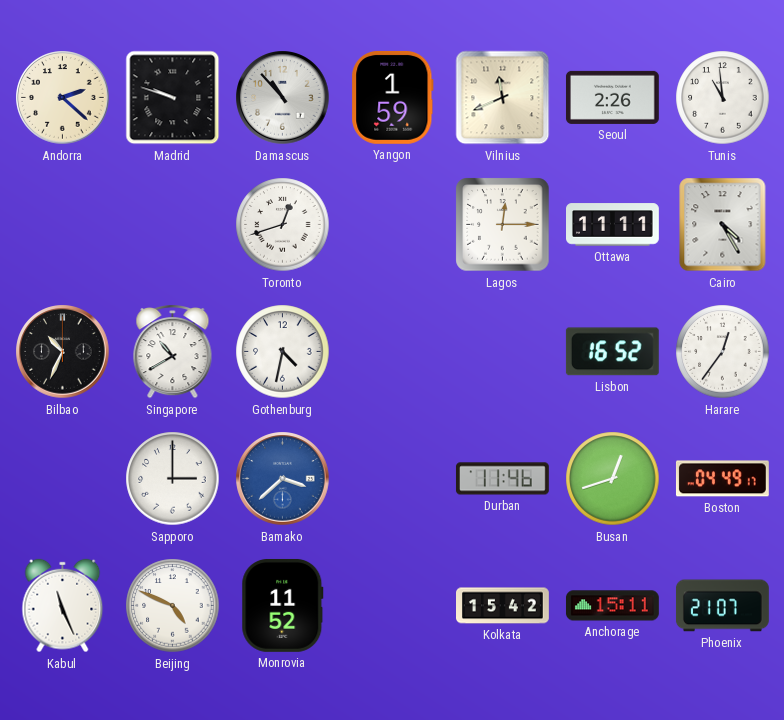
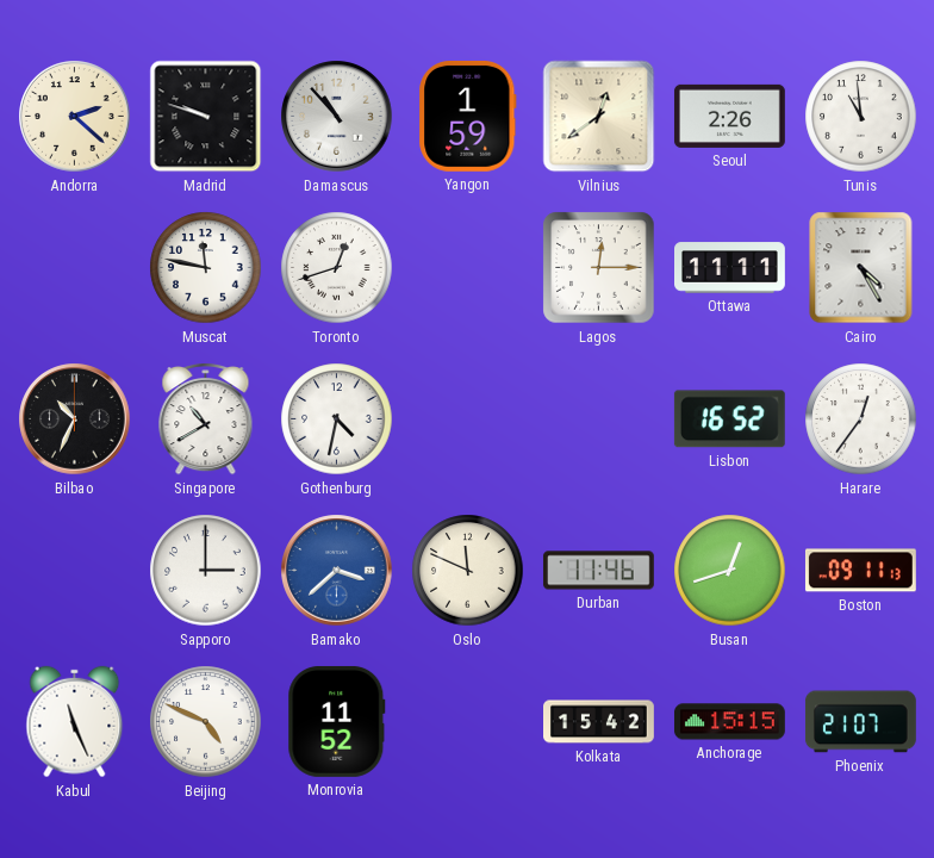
Vilnius: 11:41 -> 12:39
Muscat: none -> 11:47
Oslo: none -> 11:49
Boston: 04:49 -> 09:11
Anchorage: 15:11 -> 15:15
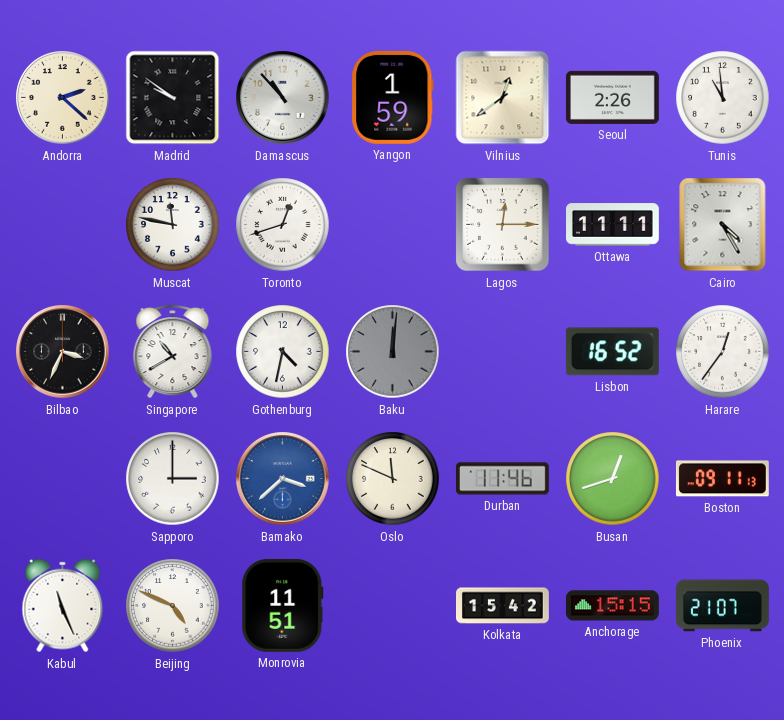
Madrid: 9:48 -> 9:51
Bilbao: 10:34 -> 3:34
Baku: none -> 12:01
Monrovia: 11:52 -> 11:51
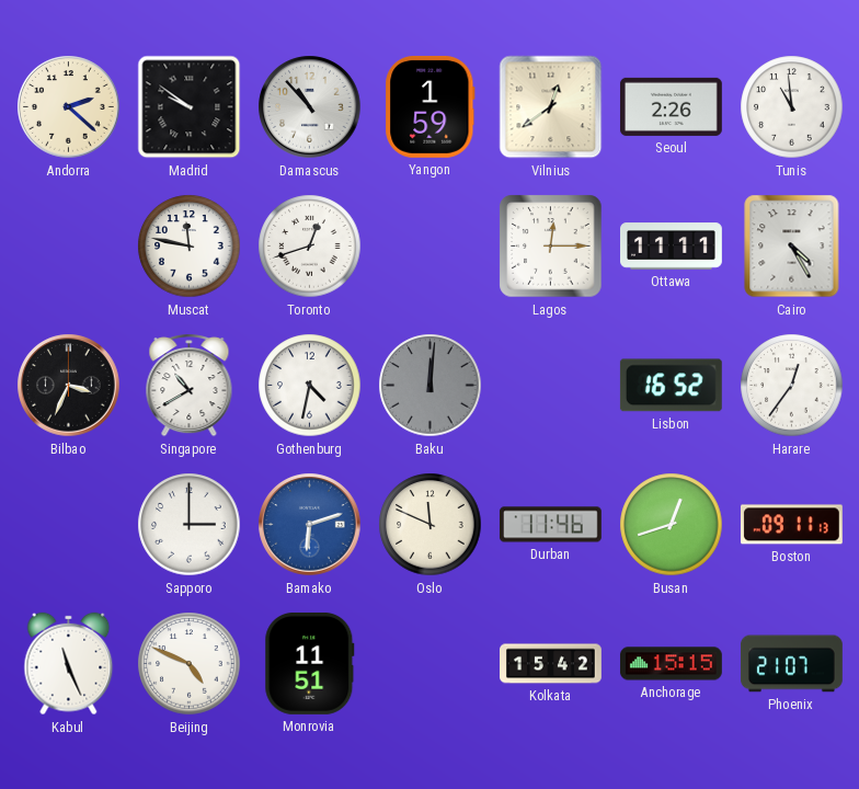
Bamako: 3:38 -> 6:12
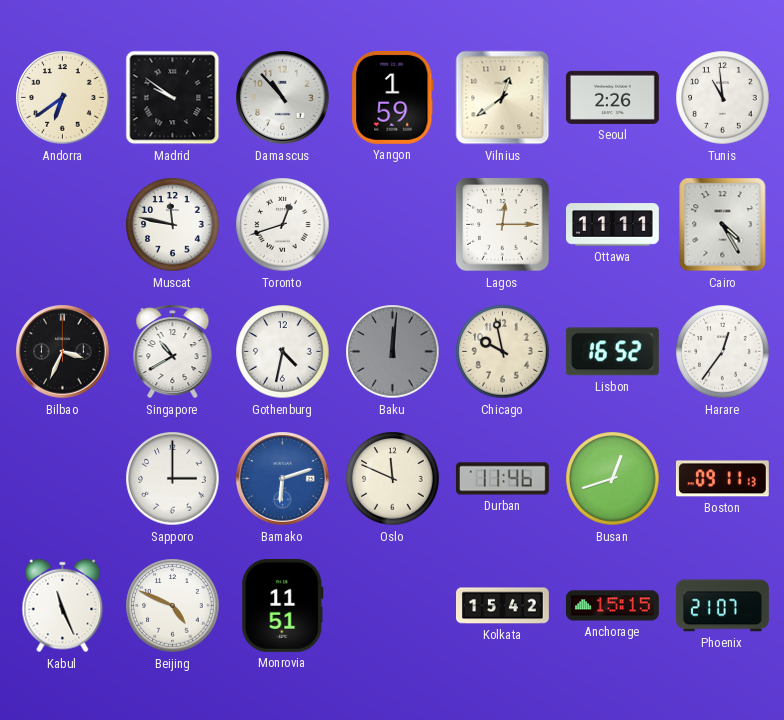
Andorra: 2:22 -> 6:39
Chicago: none -> 9:58
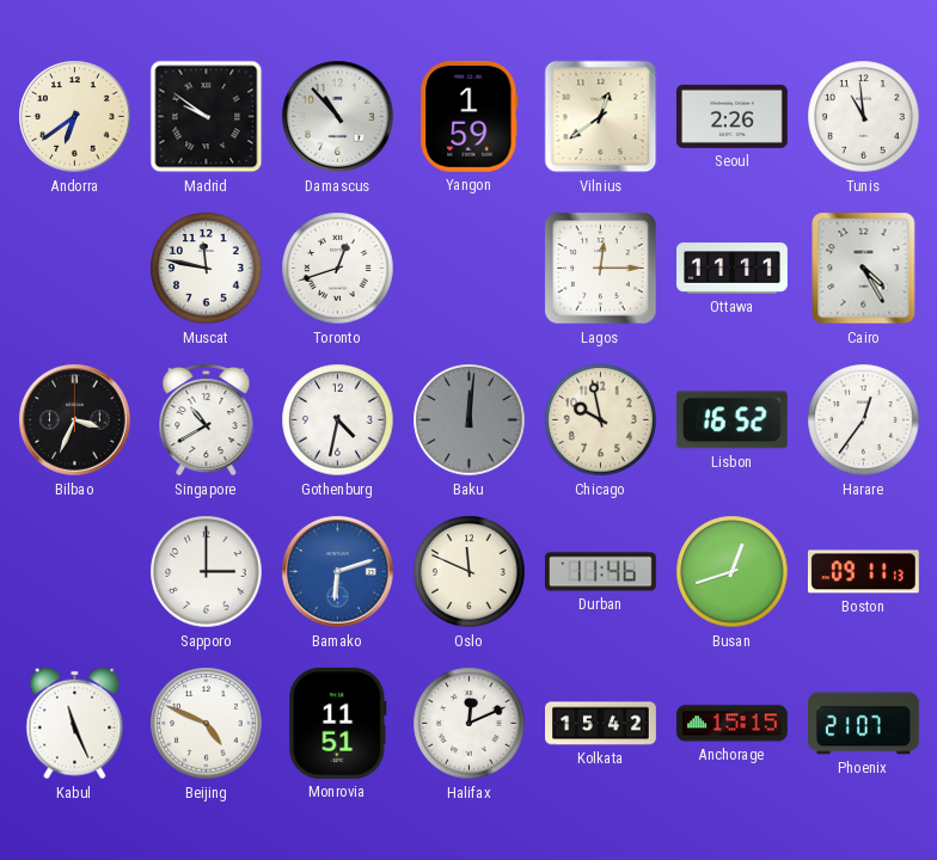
Halifax: none -> 12:11
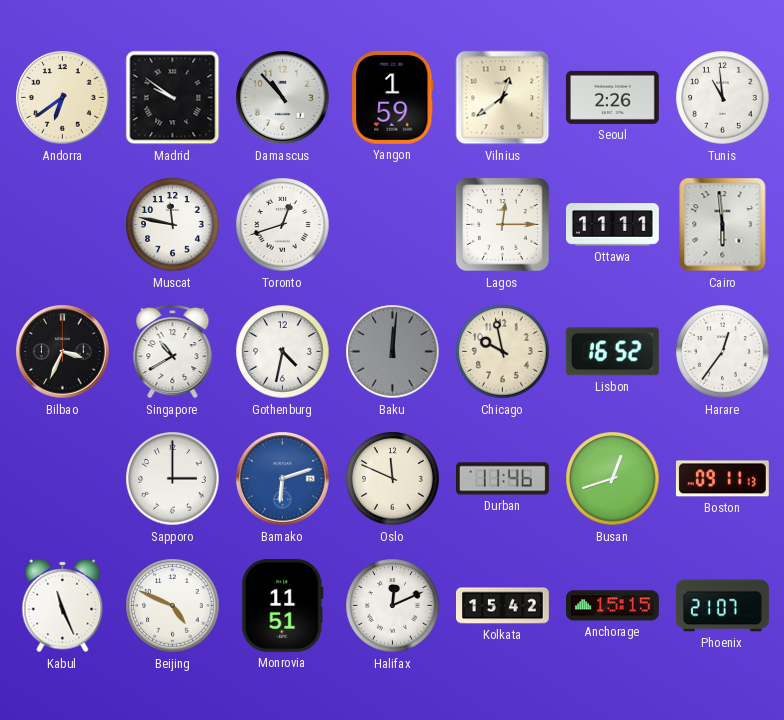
Cairo: 4:25 -> 5:59
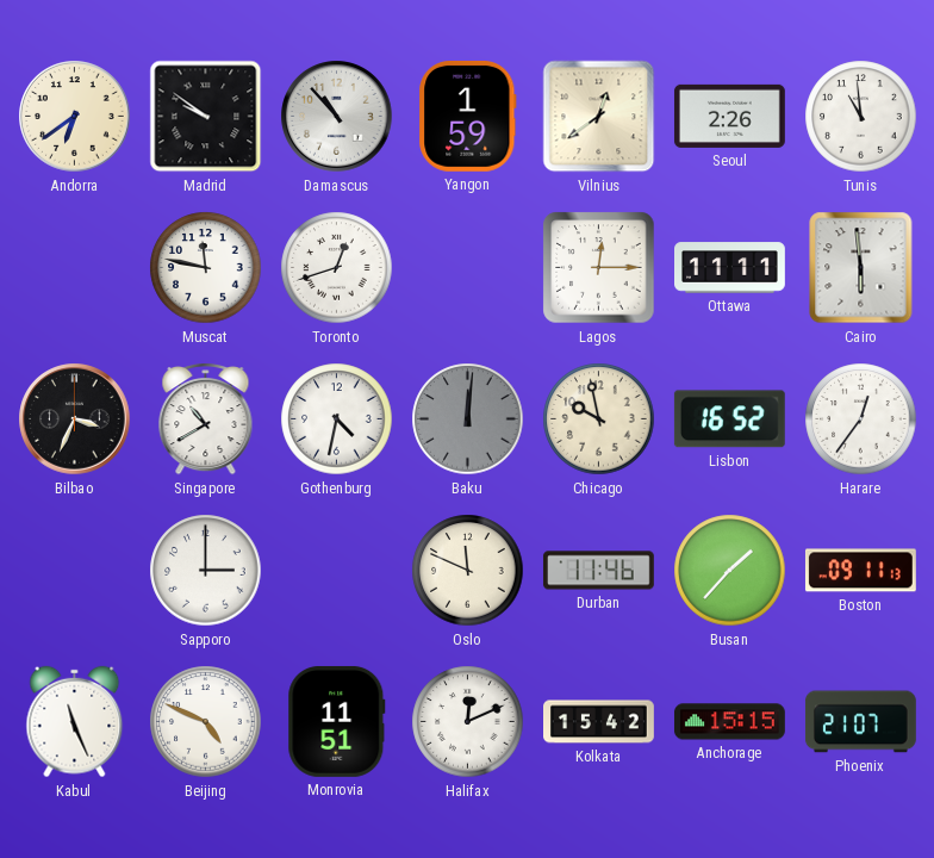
Bamako: 6:12 -> none
Busan: 12:42 -> 1:37
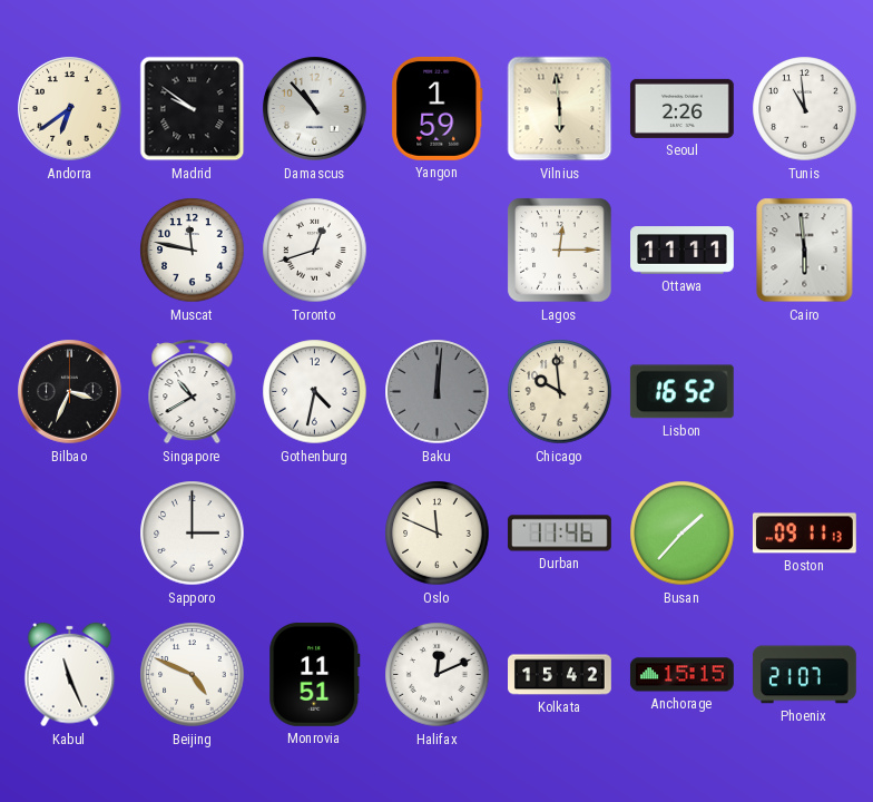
Vilnius: 12:39 -> 5:59
Chicago: 9:58 -> 9:59
Harare: 12:36 -> none
